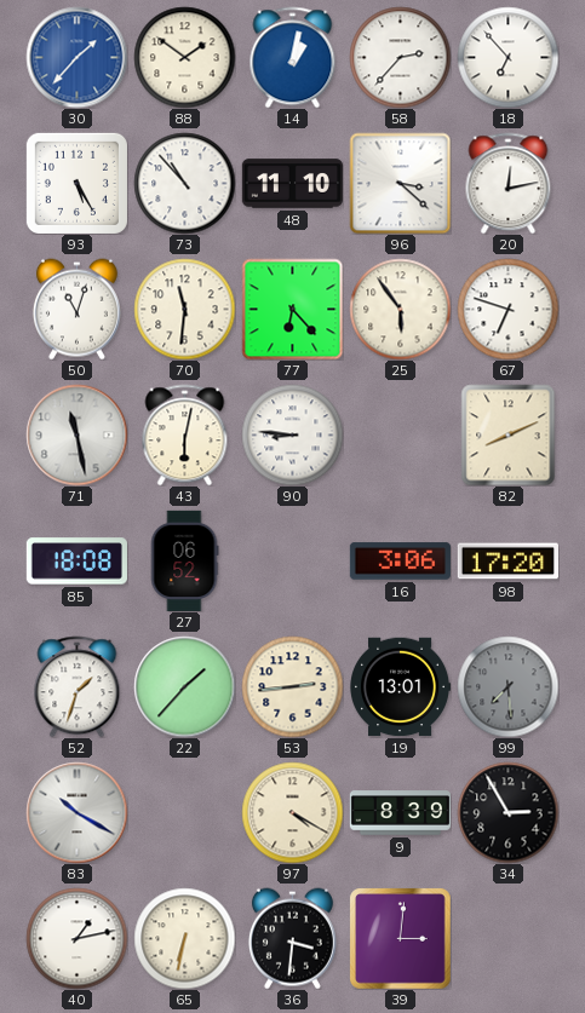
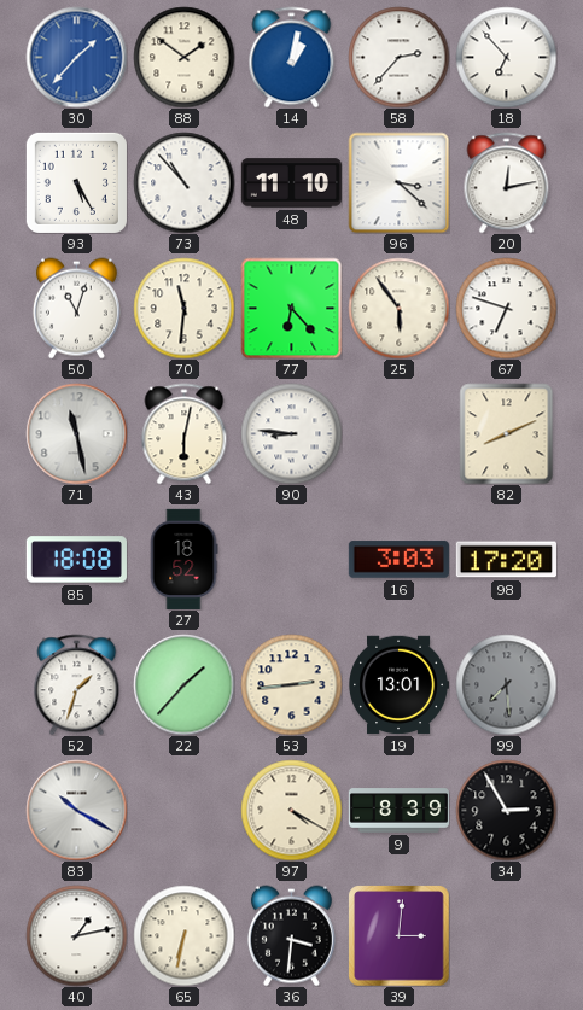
27: 06:52 -> 18:52
16: 3:06 -> 3:03
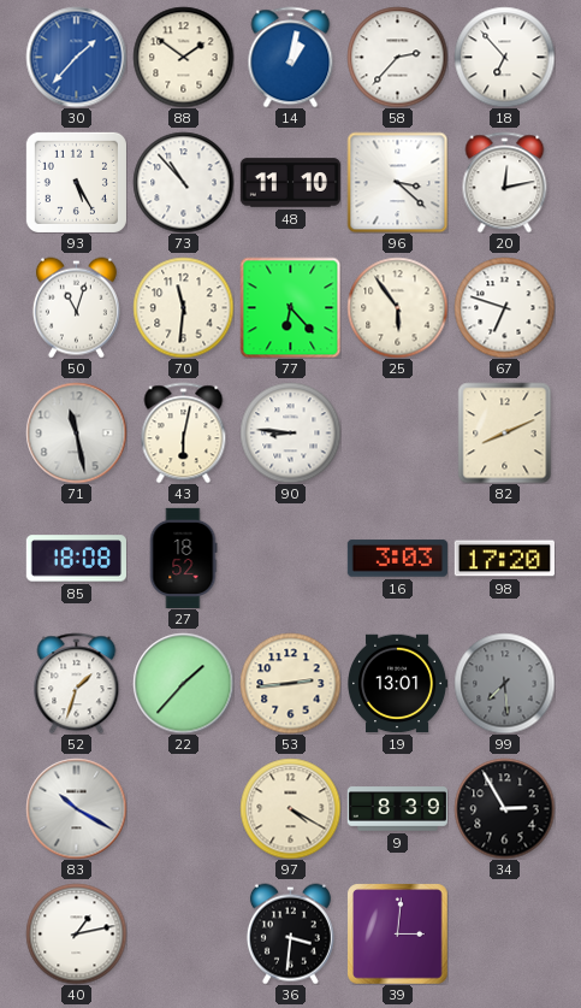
65: 6:32 -> none
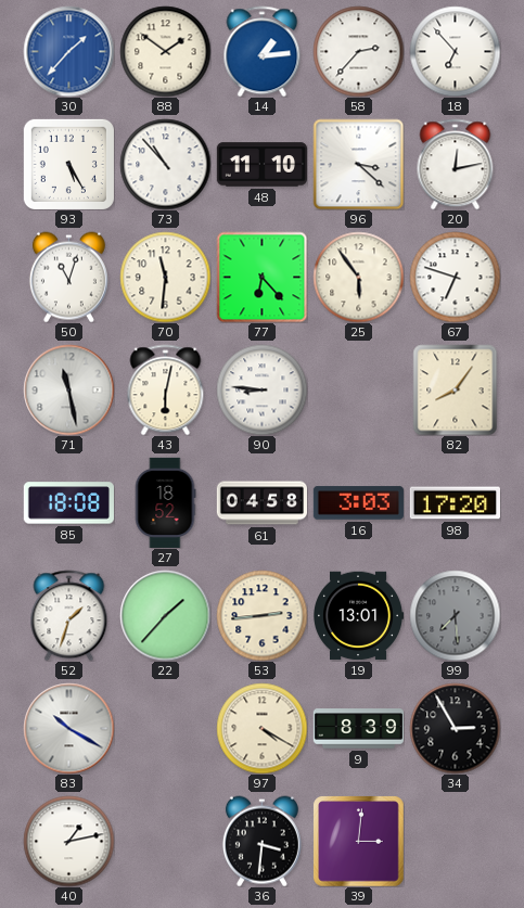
14: 1:02 -> 1:14
82: 8:11 -> 8:06
61: none -> 04:58
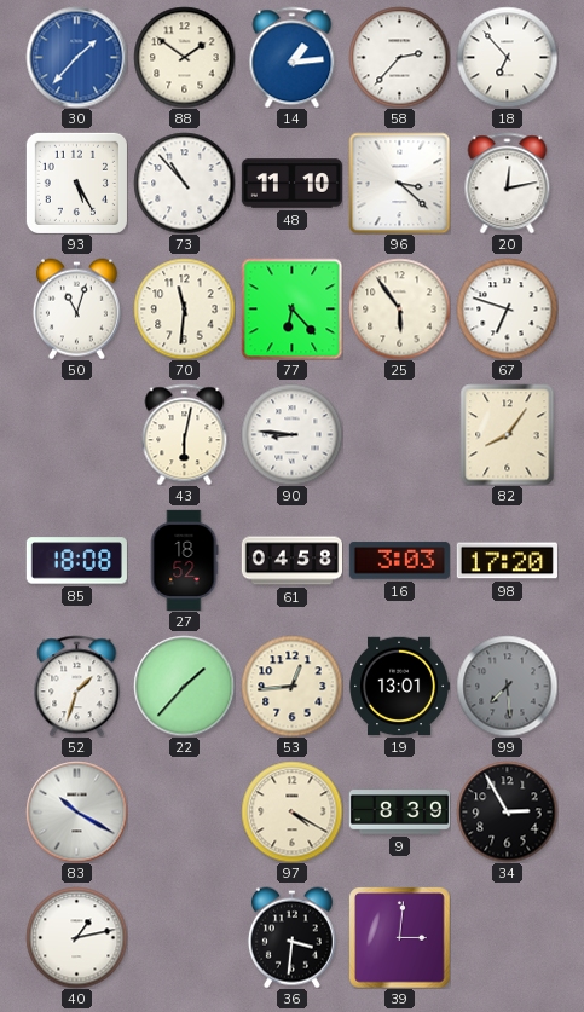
71: 11:28 -> none
53: 2:44 -> 12:44
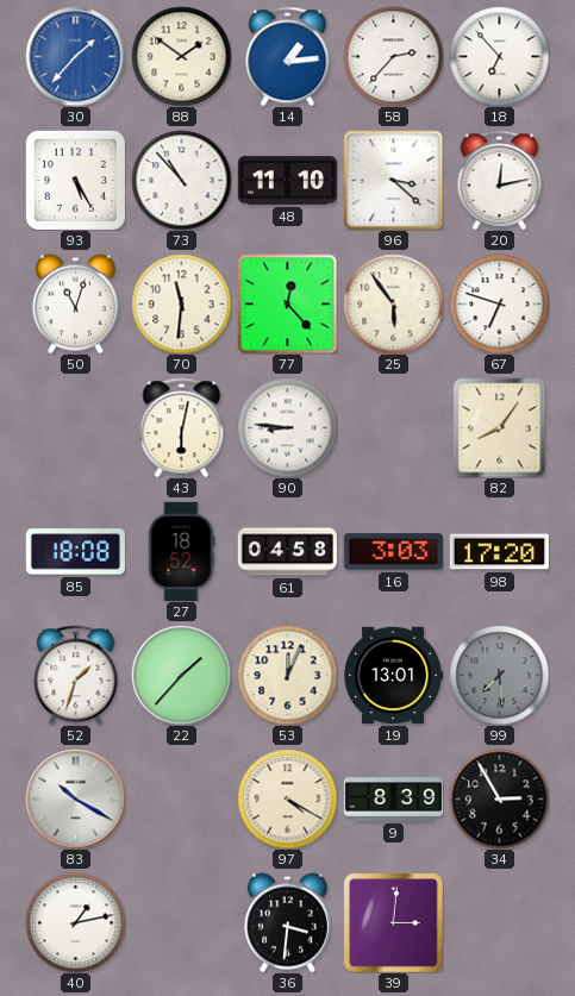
77: 6:23 -> 12:23
53: 12:44 -> 12:04
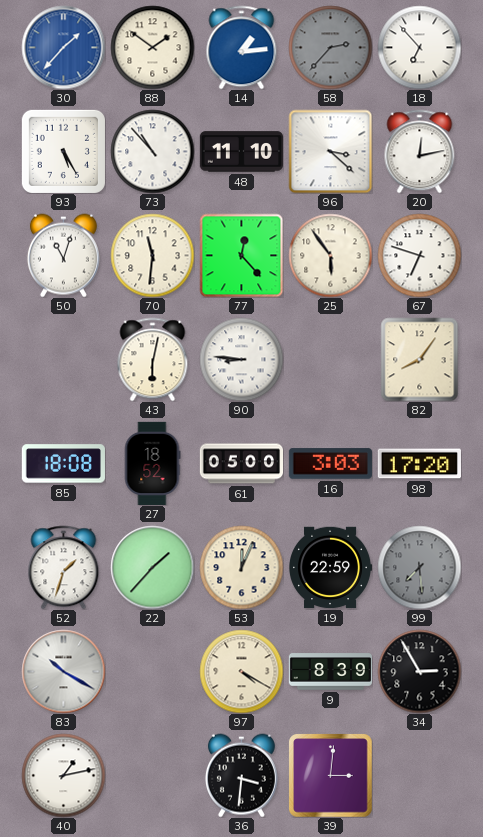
58 dial: white -> grey
61: 04:58 -> 05:00
19: 13:01 -> 22:59
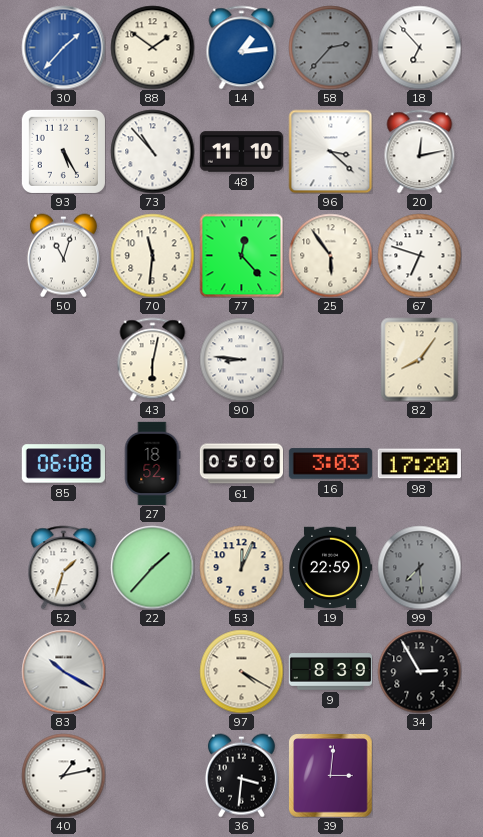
85: 18:08 -> 06:08
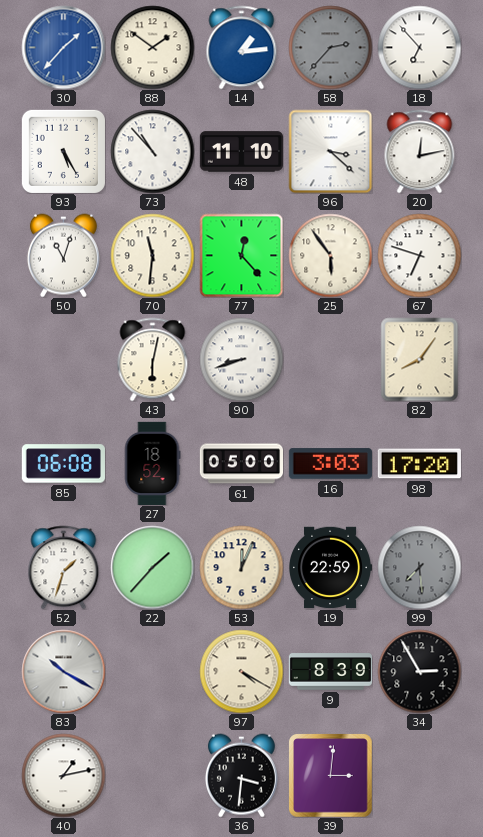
90: 8:46 -> 8:42
